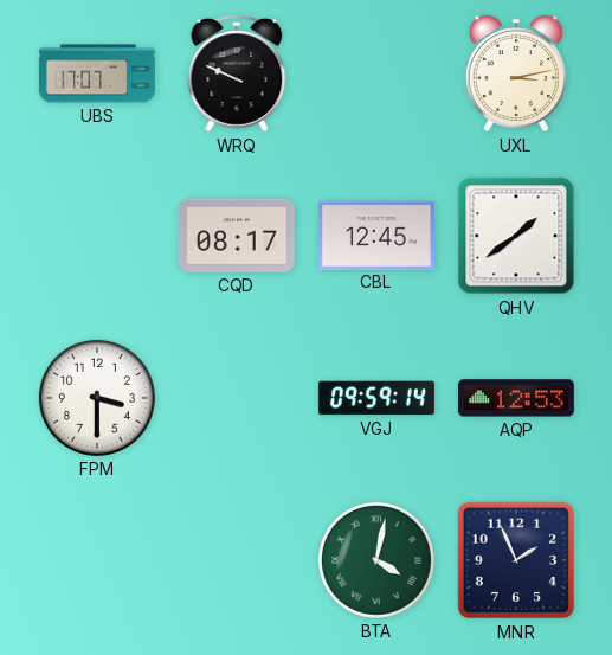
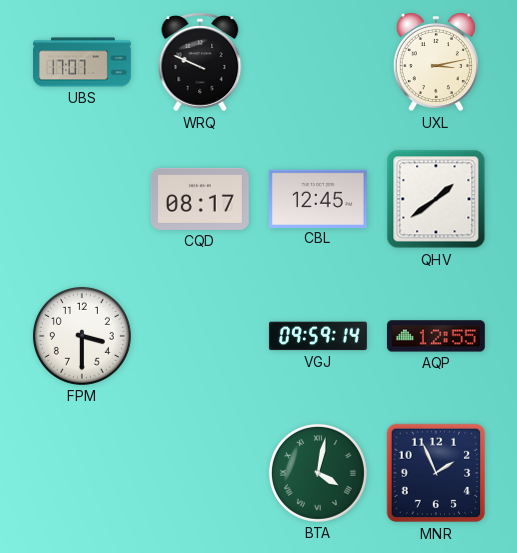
AQP: 12:53 -> 12:55
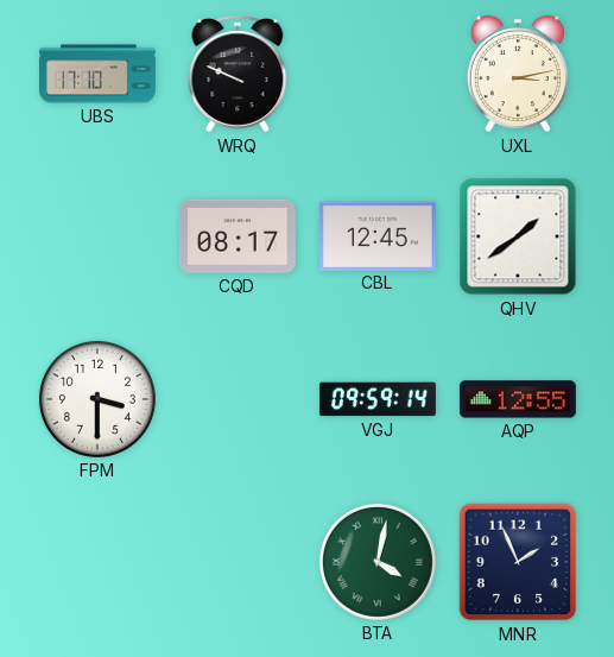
UBS: 17:07 -> 17:10
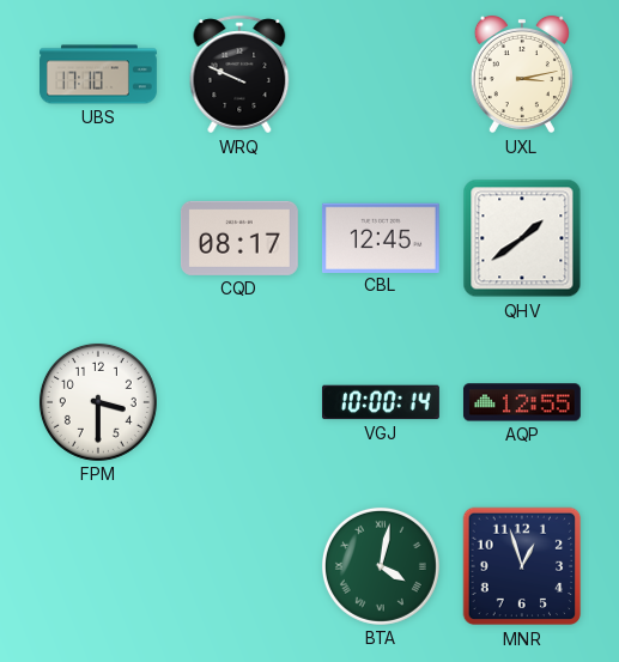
VGJ: 09:59 -> 10:00
MNR: 1:56 -> 12:57
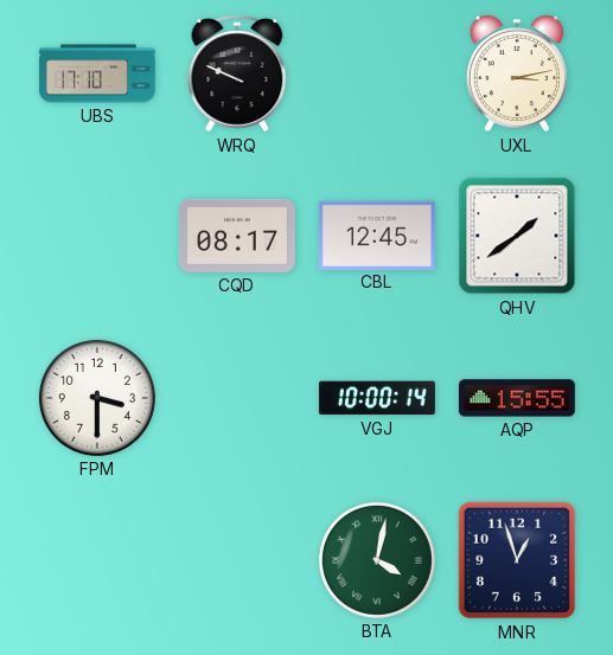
AQP: 12:55 -> 15:55
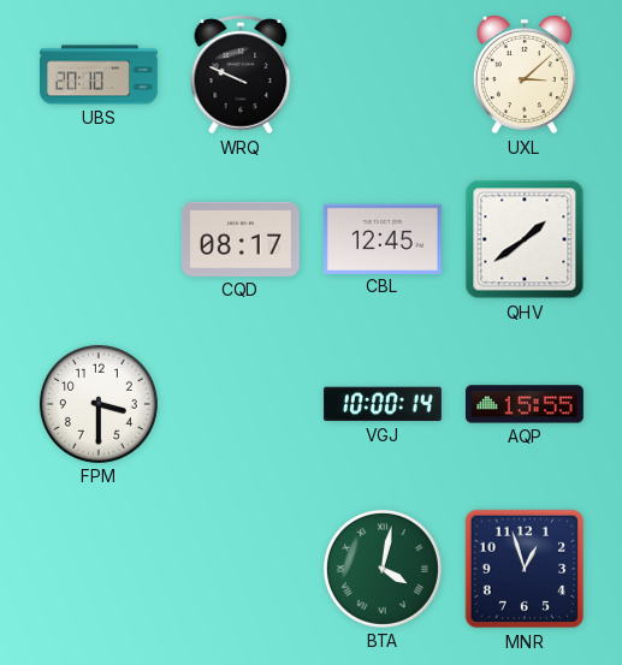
UBS: 17:10 -> 20:10
UXL: 3:13 -> 3:08
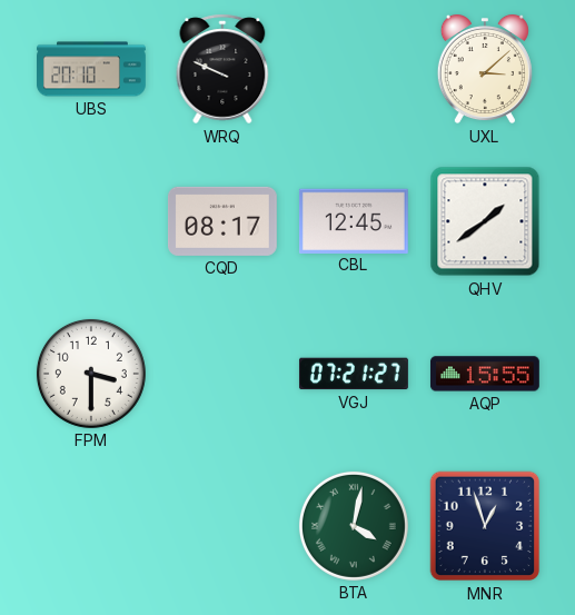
VGJ: 10:00 -> 07:21
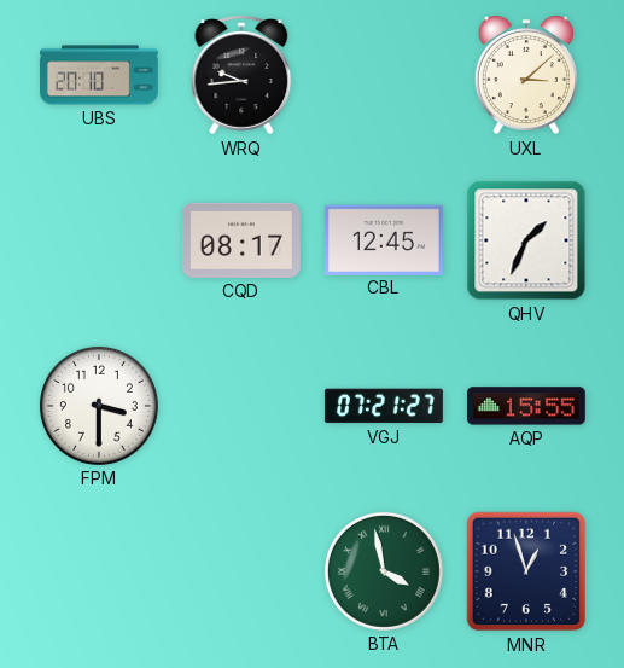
WRQ: 9:49 -> 9:44
QHV: 1:39 -> 1:34
BTA: 4:02 -> 3:58
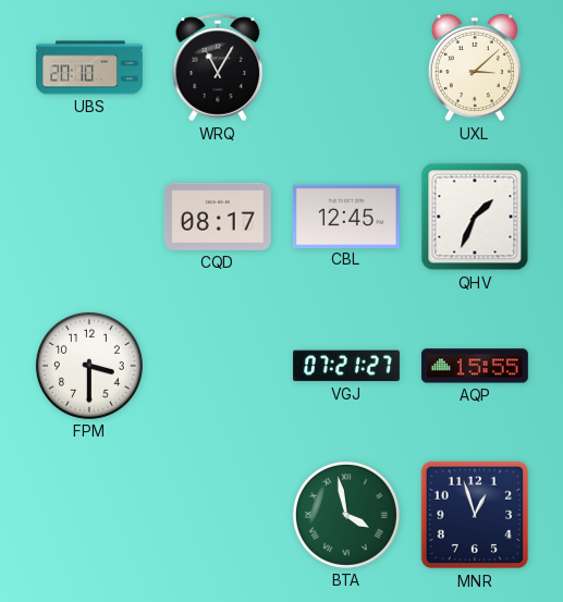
WRQ: 9:44 -> 11:05
